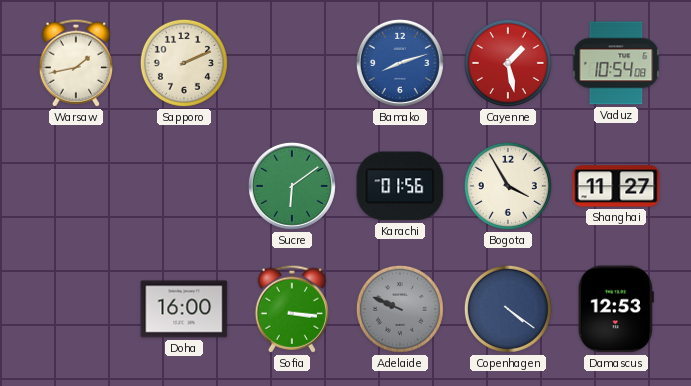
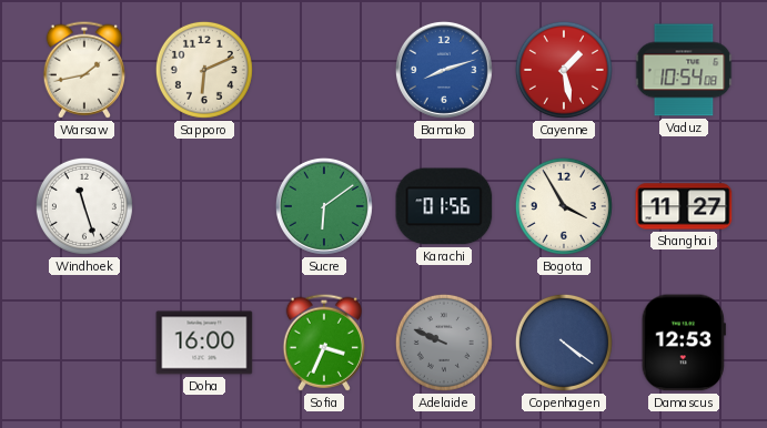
Sapporo: 2:11 -> 6:11
Windhoek: none -> 11:27
Sofia: 3:16 -> 3:34
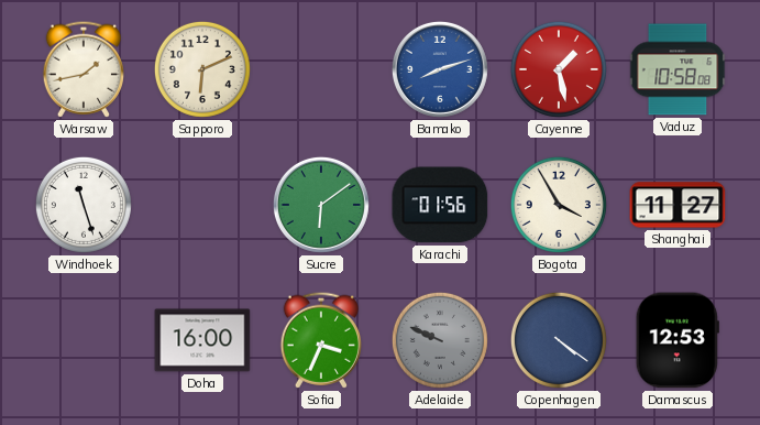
Vaduz: 10:54 -> 10:58
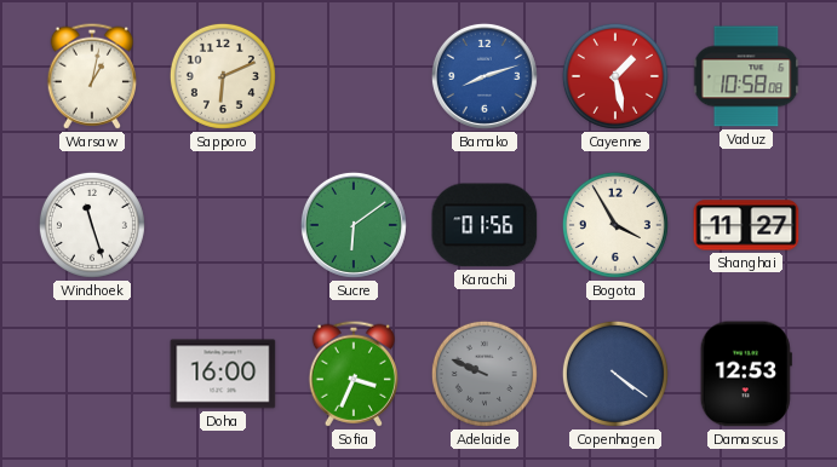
Warsaw: 1:43 -> 1:02
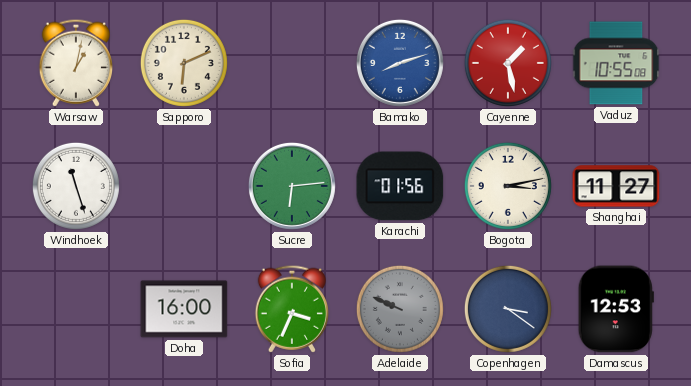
Vaduz: 10:58 -> 10:55
Sucre: 6:09 -> 6:14
Bogota: 3:55 -> 3:13
Copenhagen: 4:21 -> 3:21
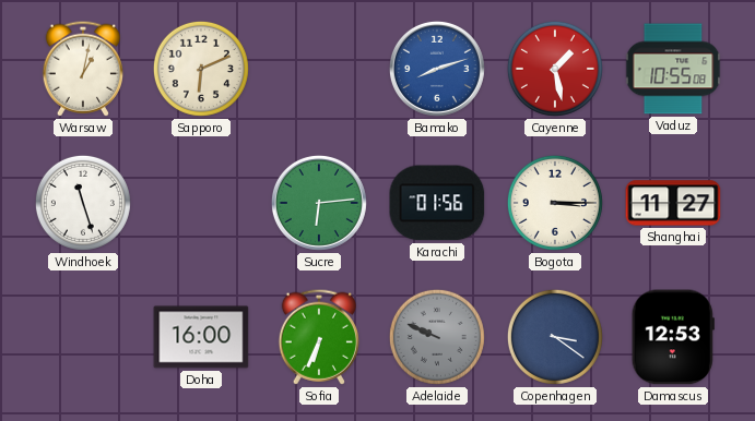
Bogota: 3:13 -> 3:15
Sofia: 3:34 -> 6:34
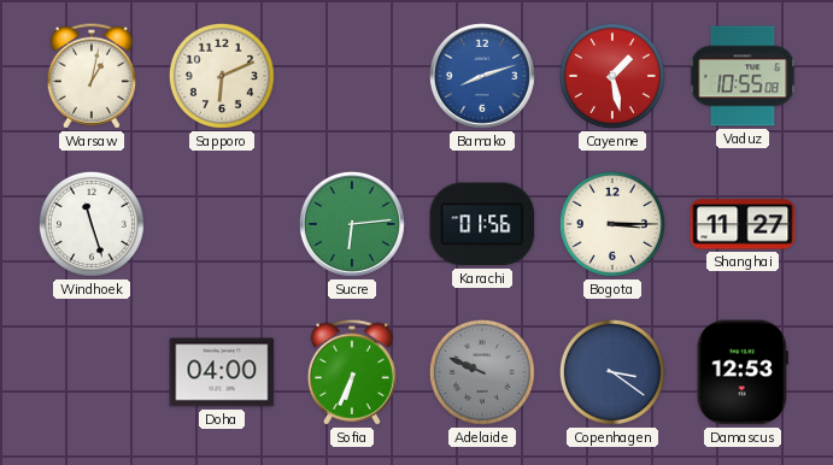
Doha: 16:00 -> 04:00
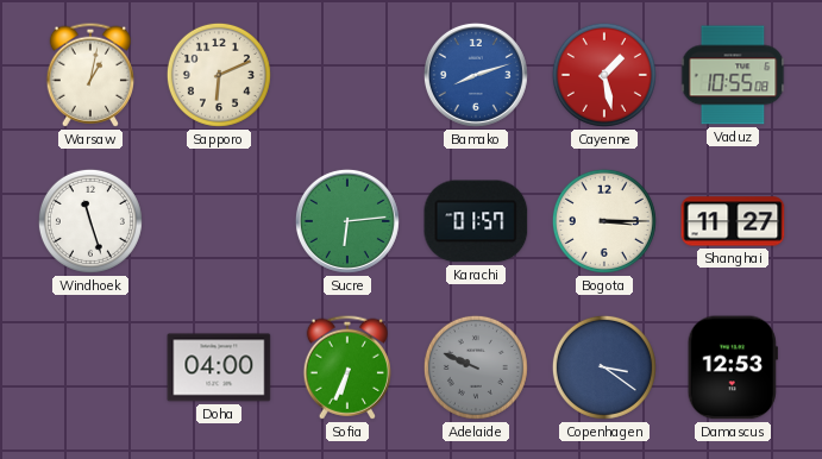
Karachi: 01:56 -> 01:57
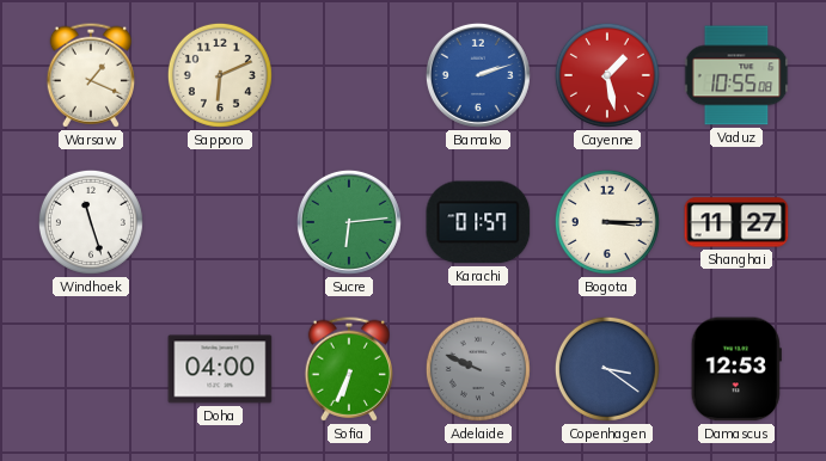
Warsaw: 1:02 -> 1:19
Bamako: 8:12 -> 2:12
